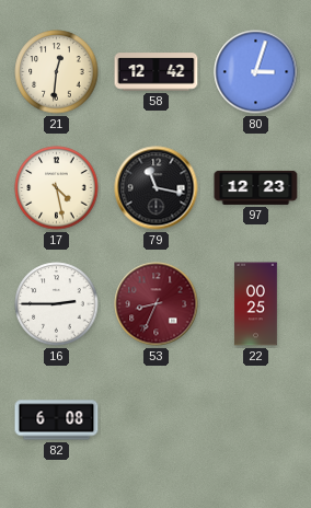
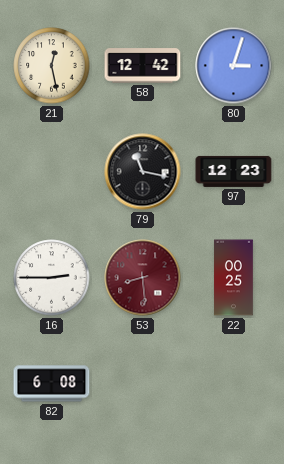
21: 12:31 -> 12:28
17: 4:28 -> none
53: 8:34 -> 8:29
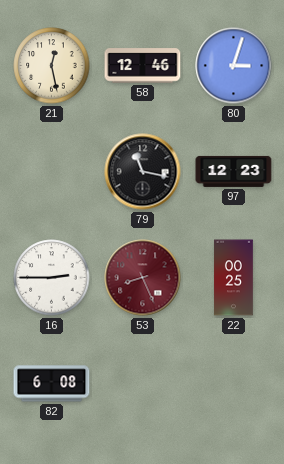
58: 12:42 -> 12:46
53: 8:29 -> 8:26
